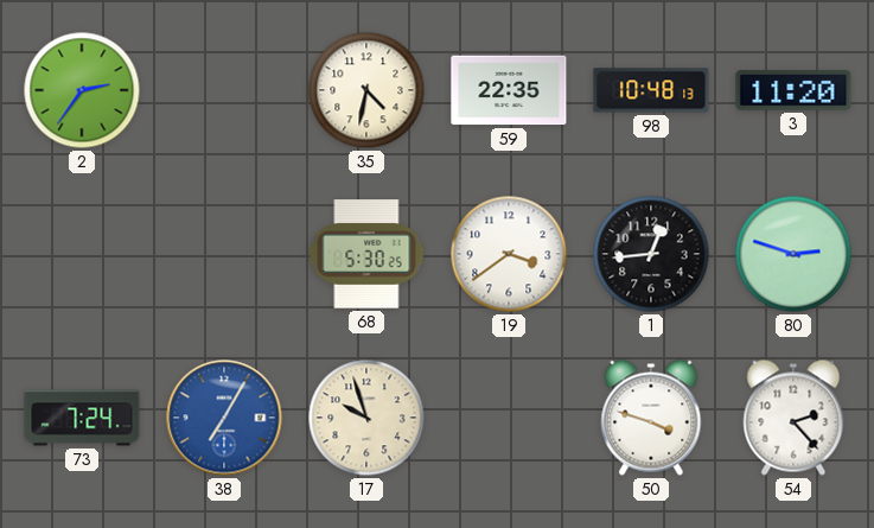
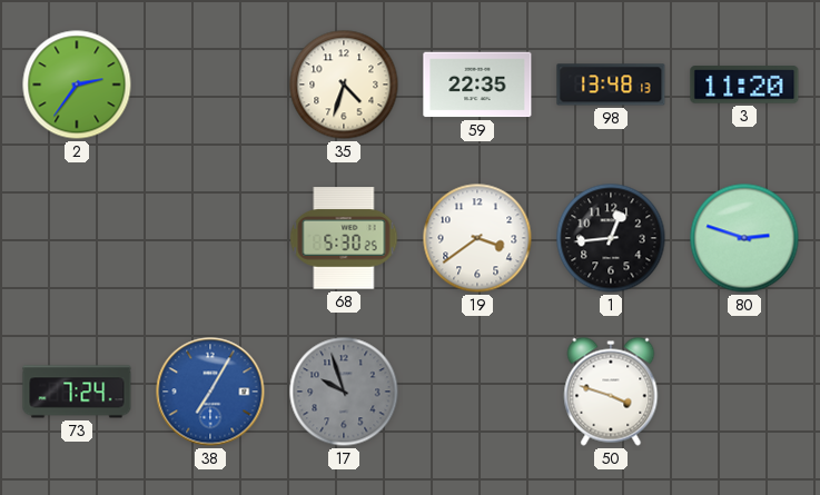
35: 4:32 -> 4:33
98: 10:48 -> 13:48
17 dial: cream -> grey
54: 2:23 -> none
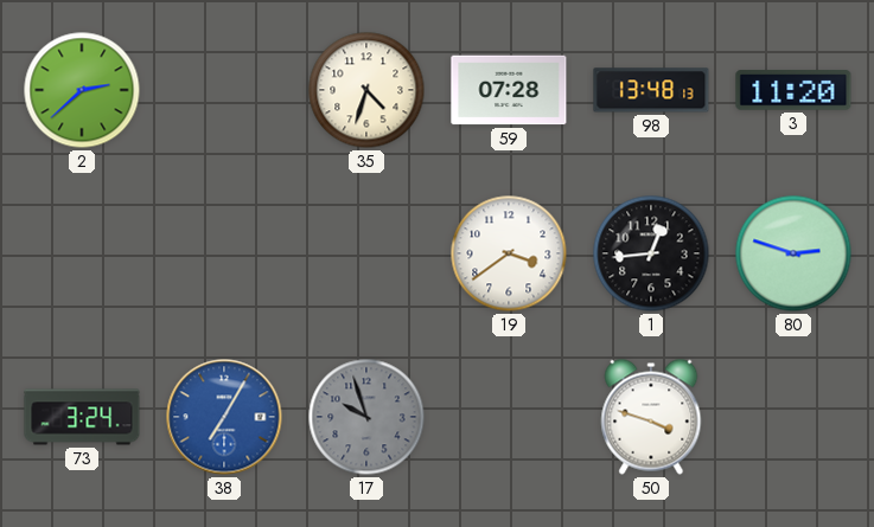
2: 2:36 -> 2:38
59: 22:35 -> 07:28
68: 5:30 -> none
73: 7:24 -> 3:24
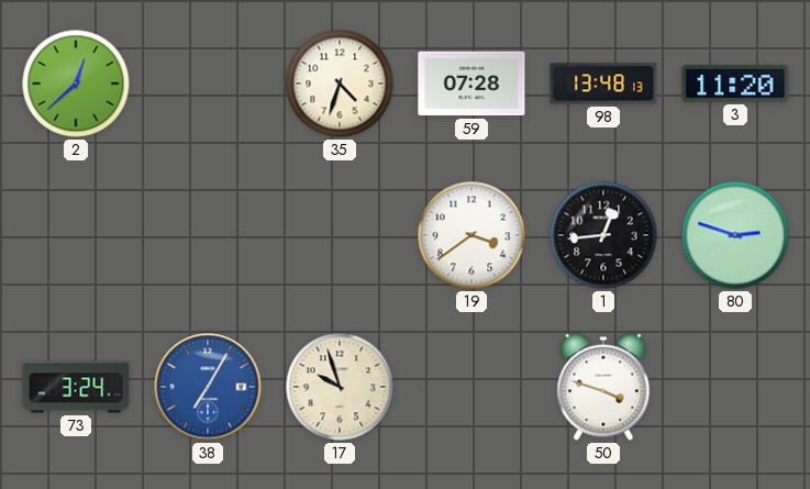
2: 2:38 -> 12:38
17 dial: grey -> cream
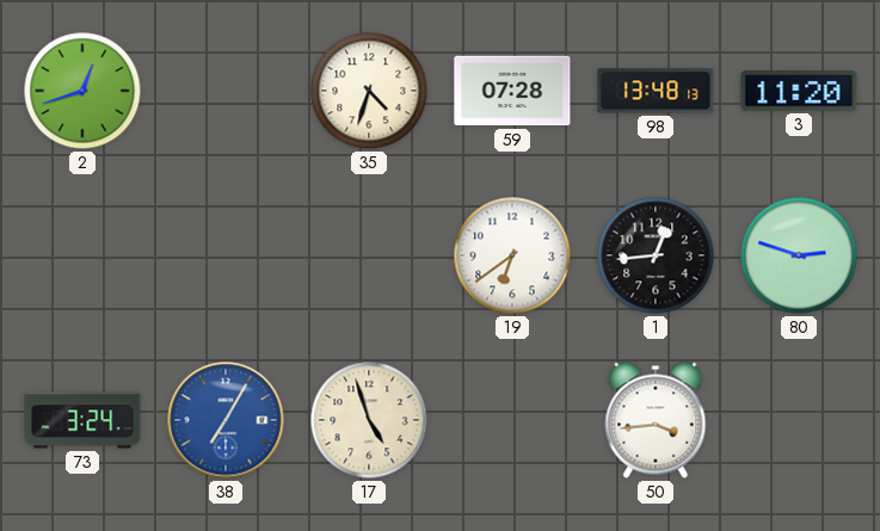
2: 12:38 -> 12:42
19: 3:39 -> 6:39
17: 9:57 -> 4:57
50: 3:48 -> 3:44
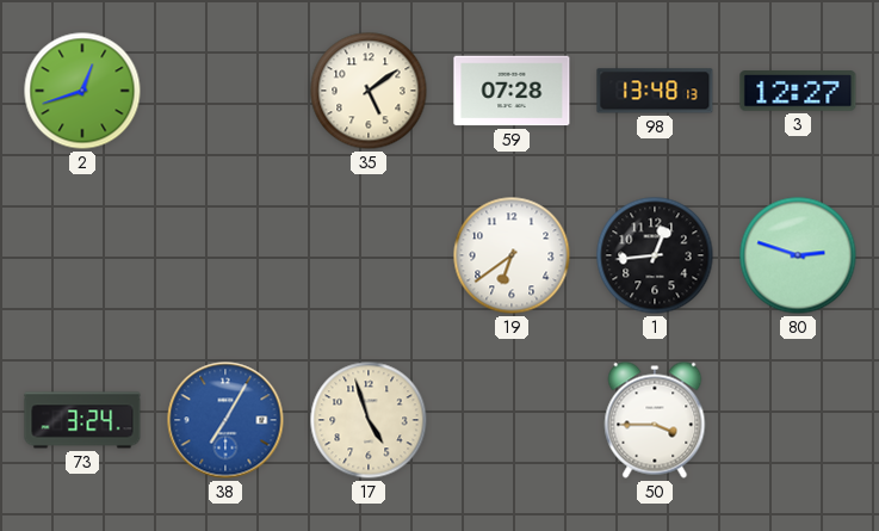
35: 4:33 -> 5:09
3: 11:20 -> 12:27
50: 3:44 -> 3:45
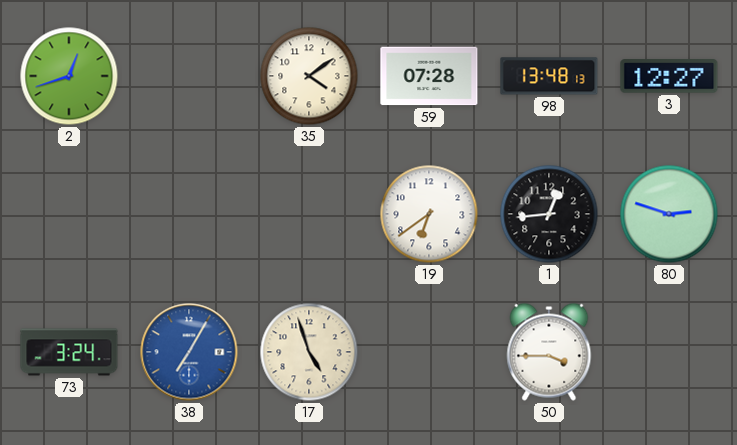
35: 5:09 -> 4:09
